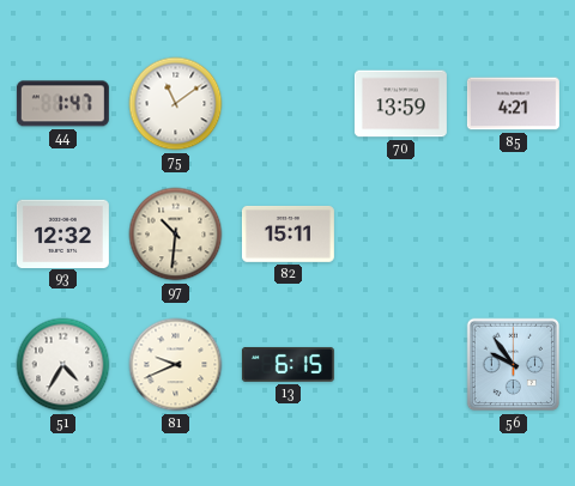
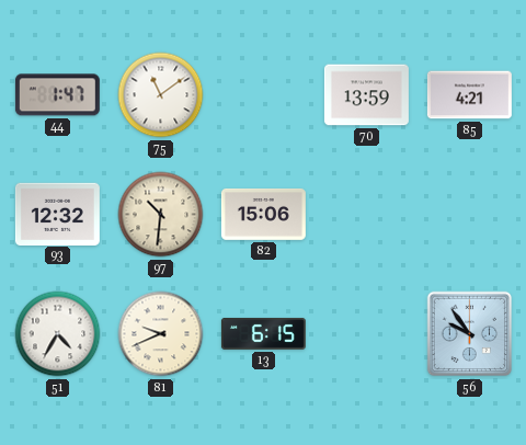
82: 15:11 -> 15:06
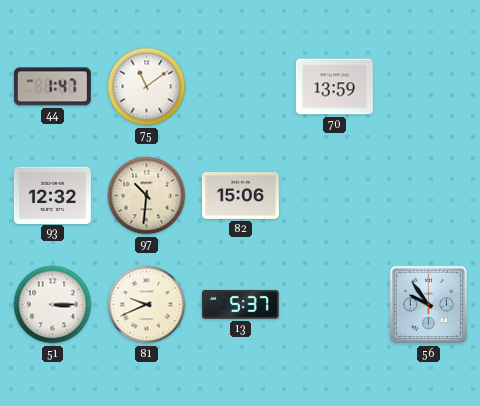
85: 4:21 -> none
51: 4:35 -> 3:15
13: 6:15 -> 5:37
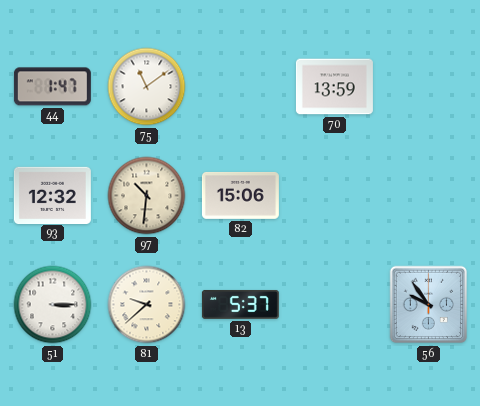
81: 9:41 -> 9:38
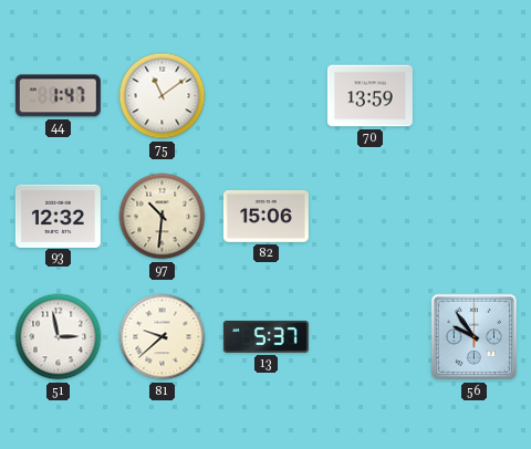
51: 3:15 -> 2:58
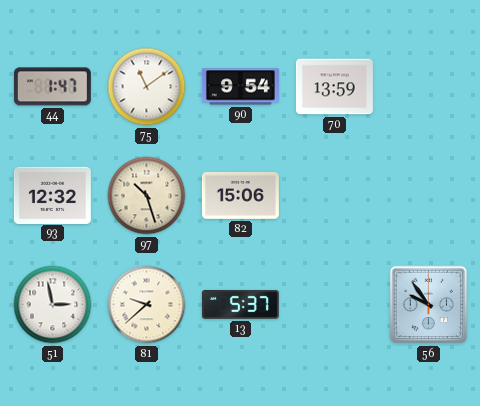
90: none -> 9:54
97: 10:31 -> 10:27
